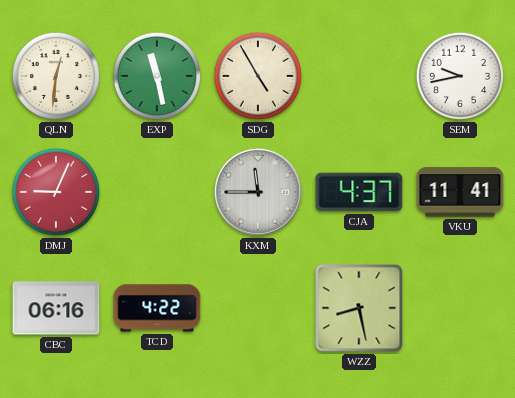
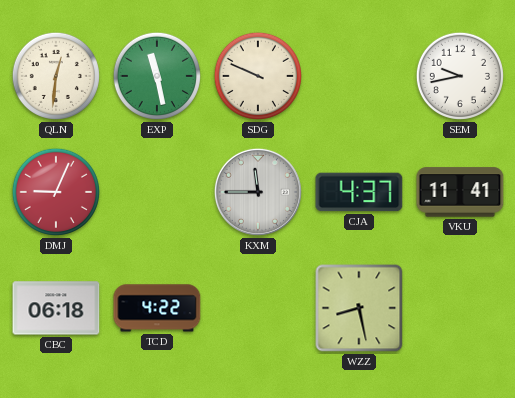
SDG: 4:55 -> 9:49
CBC: 06:16 -> 06:18
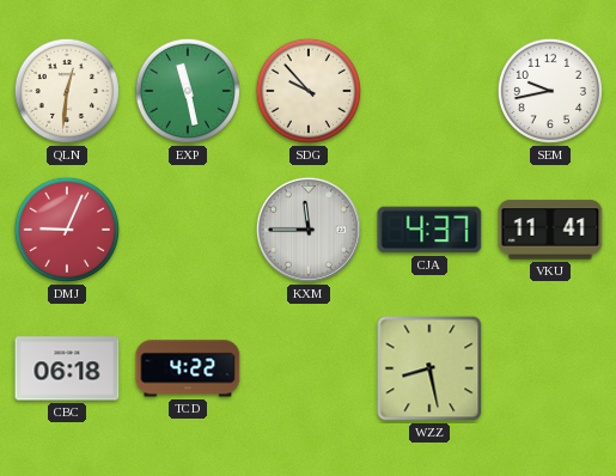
SDG: 9:49 -> 9:53
